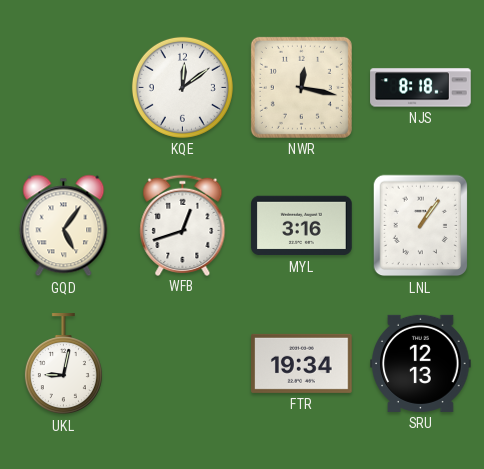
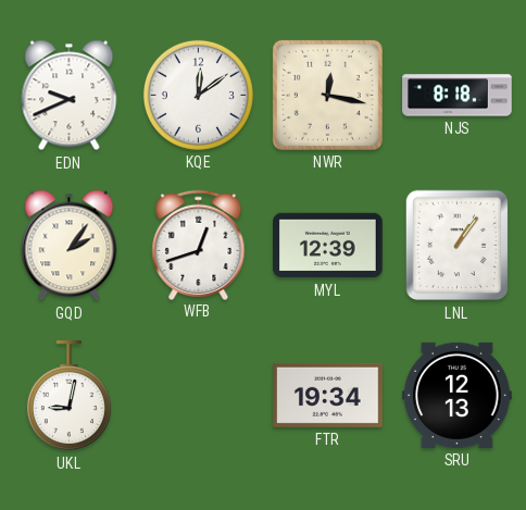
EDN: none -> 9:41
GQD: 5:06 -> 2:06
MYL: 3:16 -> 12:39
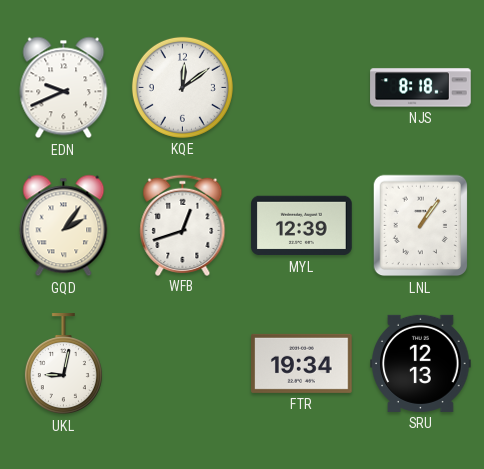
NWR: 12:17 -> none
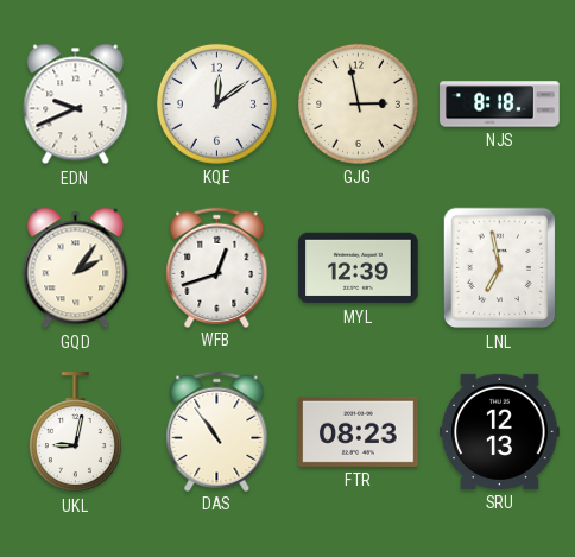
GJG: none -> 2:58
LNL: 1:06 -> 6:58
DAS: none -> 10:54
FTR: 19:34 -> 08:23
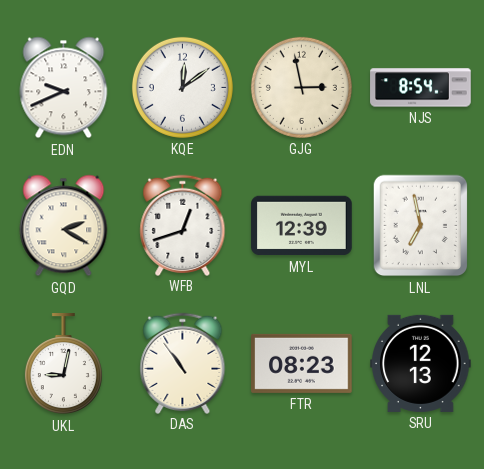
NJS: 8:18 -> 8:54
GQD: 2:06 -> 2:20
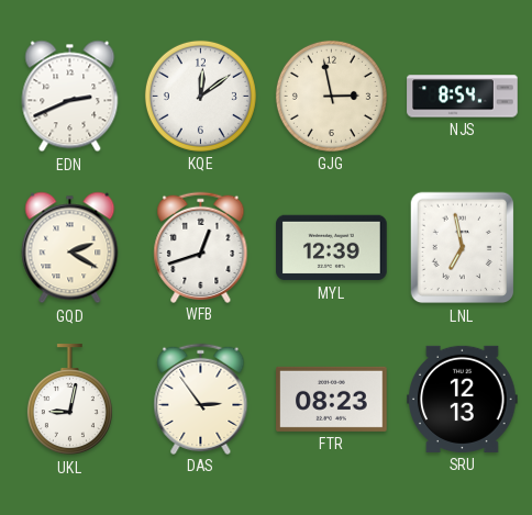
EDN: 9:41 -> 2:41
DAS: 10:54 -> 2:54
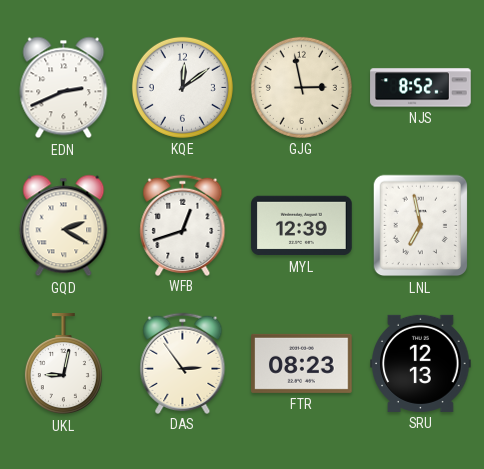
NJS: 8:54 -> 8:52
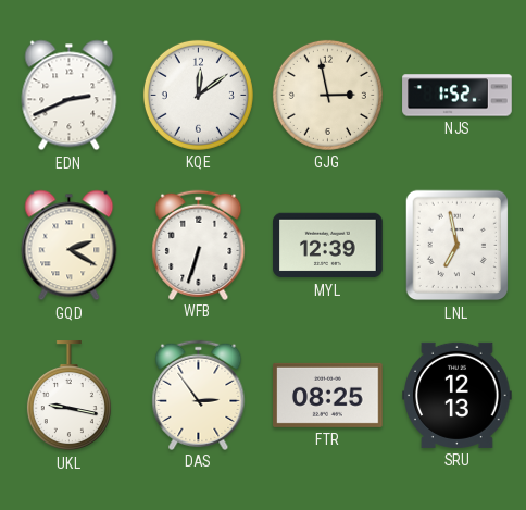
NJS: 8:52 -> 1:52
WFB: 12:42 -> 6:33
UKL: 9:02 -> 9:17
FTR: 08:23 -> 08:25
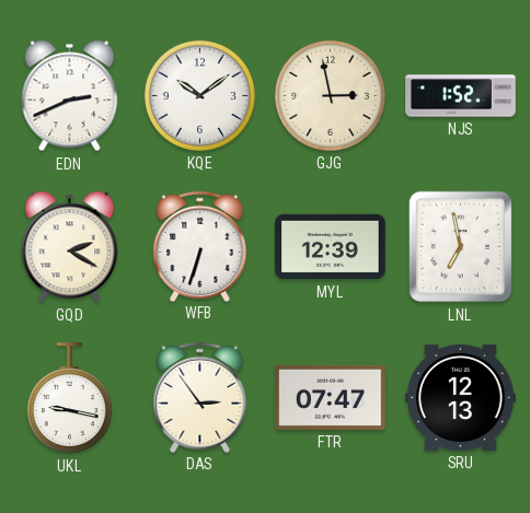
KQE: 12:09 -> 10:09
FTR: 08:25 -> 07:47
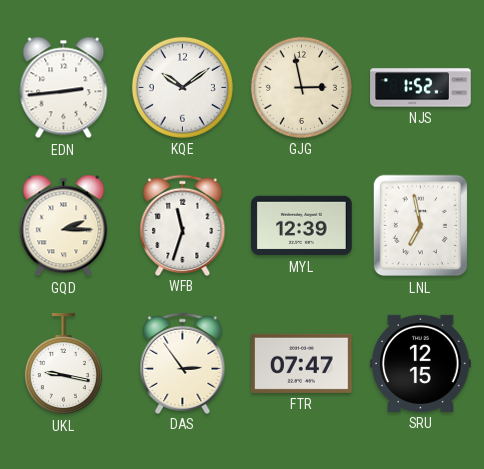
EDN: 2:41 -> 2:44
GQD: 2:20 -> 2:15
WFB: 6:33 -> 11:33
SRU: 12:13 -> 12:15
